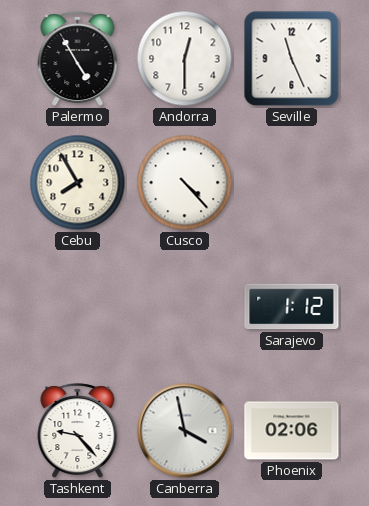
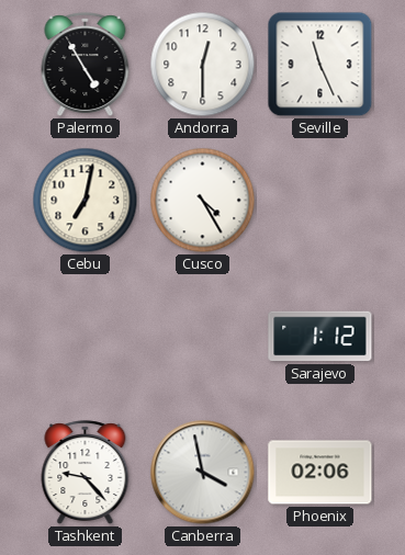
Cebu: 7:55 -> 7:02
Cusco: 4:23 -> 4:25
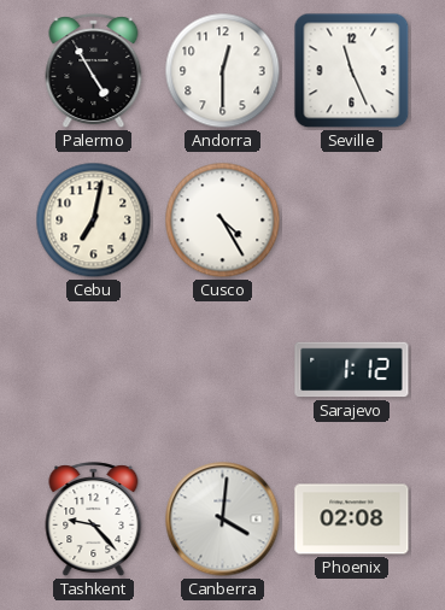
Canberra: 3:58 -> 4:01
Phoenix: 02:06 -> 02:08
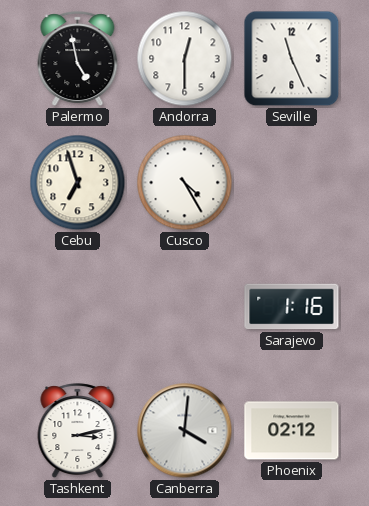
Palermo: 4:55 -> 4:58
Cebu: 7:02 -> 6:57
Sarajevo: 1:12 -> 1:16
Tashkent: 9:23 -> 3:13
Phoenix: 02:08 -> 02:12
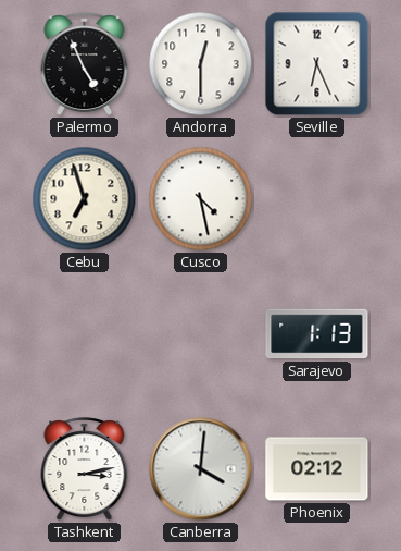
Palermo: 4:58 -> 4:56
Seville: 11:26 -> 6:26
Cusco: 4:25 -> 4:28
Sarajevo: 1:16 -> 1:13
